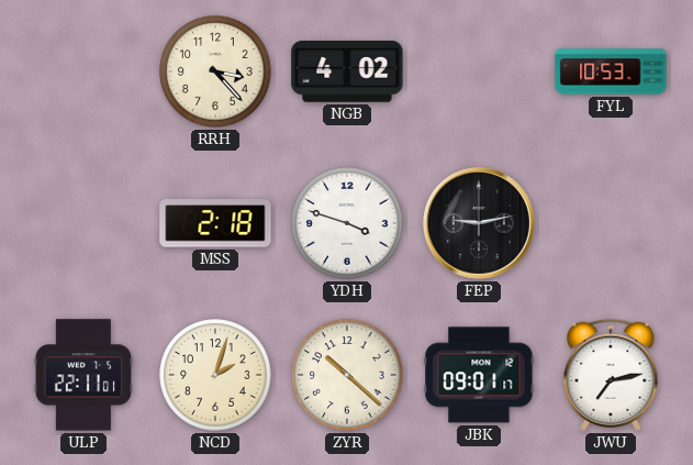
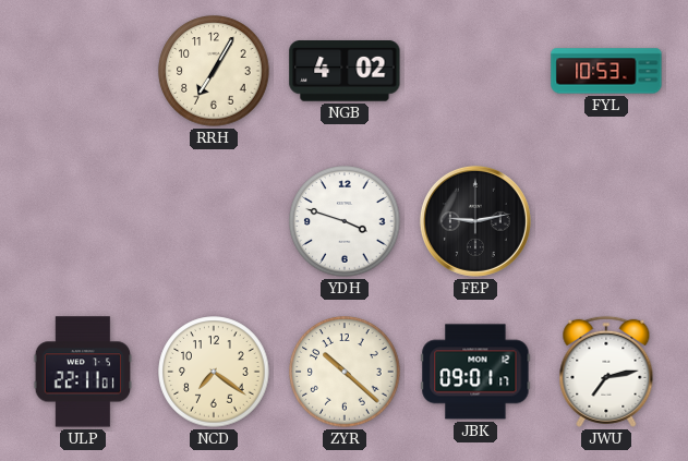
RRH: 3:23 -> 7:05
MSS: 2:18 -> none
NCD: 2:03 -> 7:21
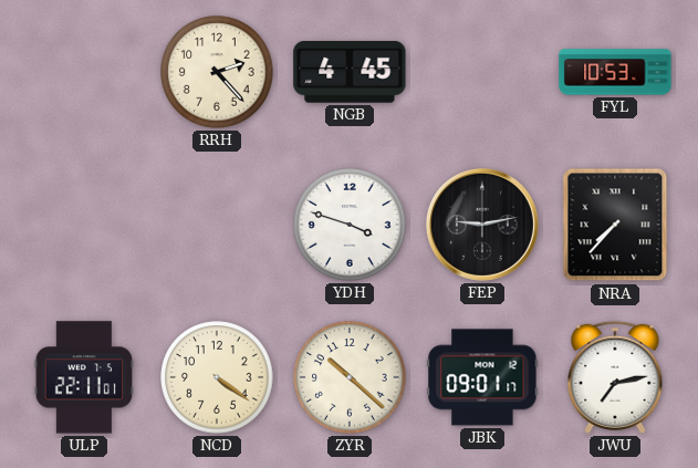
RRH: 7:05 -> 2:23
NGB: 4:02 -> 4:45
NRA: none -> 7:37
NCD: 7:21 -> 4:21
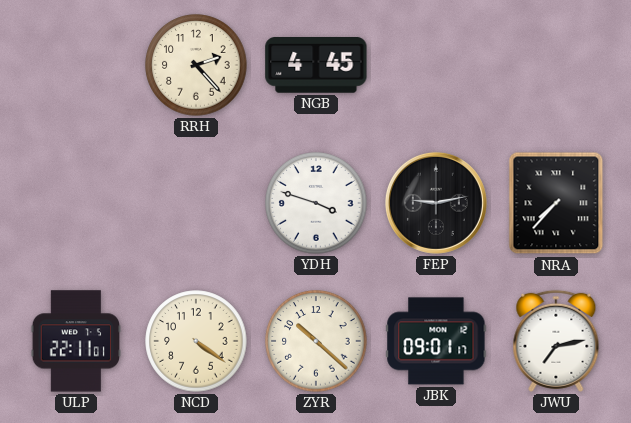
FYL: 10:53 -> none
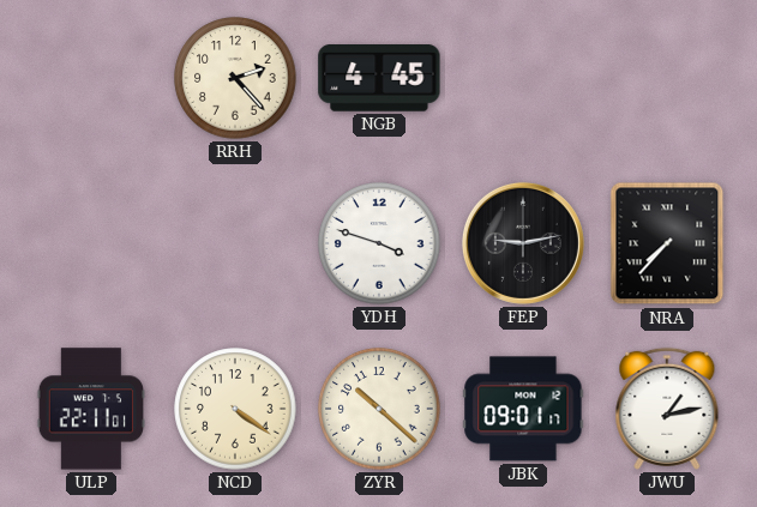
JWU: 7:13 -> 1:13
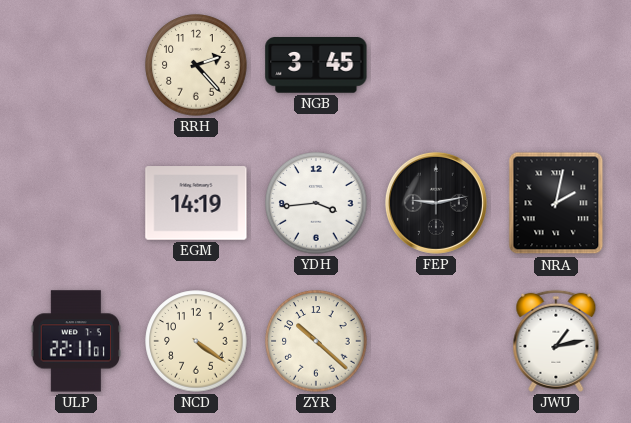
NGB: 4:45 -> 3:45
EGM: none -> 14:19
YDH: 3:48 -> 3:44
NRA: 7:37 -> 2:02
JBK: 09:01 -> none
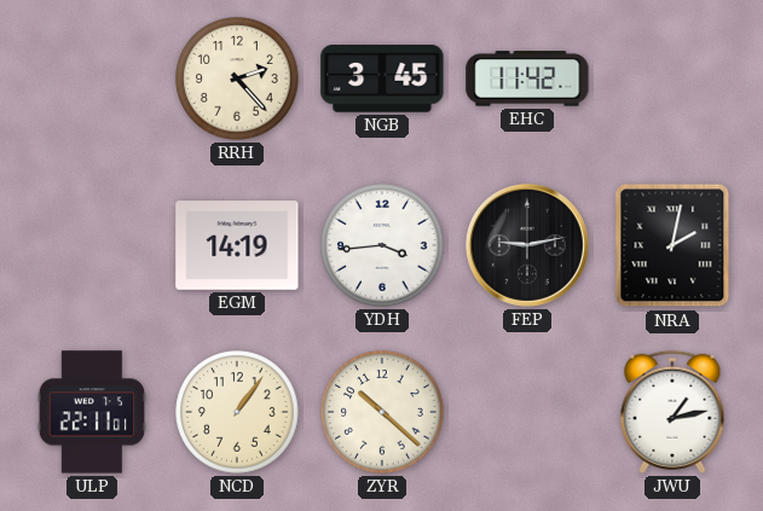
EHC: none -> 11:42
NCD: 4:21 -> 1:06
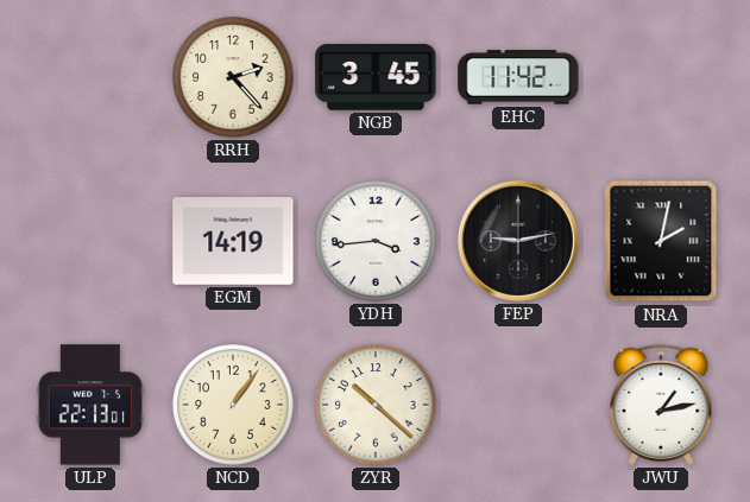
ULP: 22:11 -> 22:13
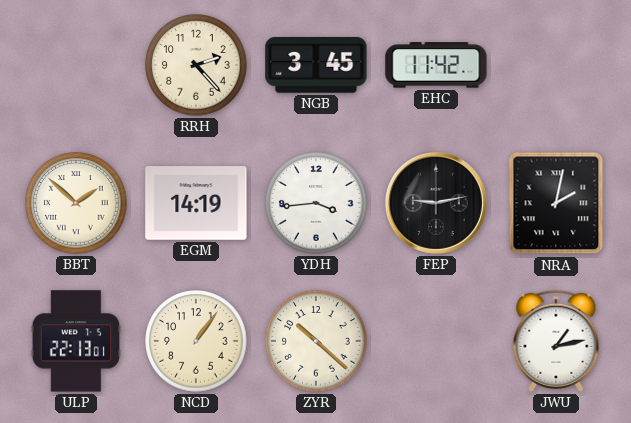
BBT: none -> 1:52
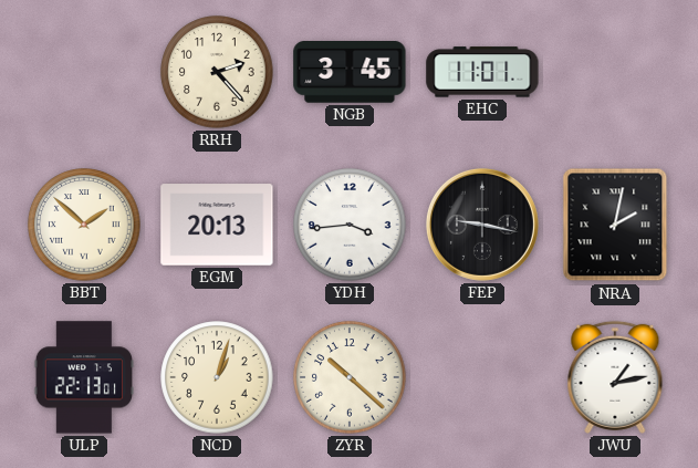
EHC: 11:42 -> 11:01
EGM: 14:19 -> 20:13
FEP: 9:13 -> 9:17
NCD: 1:06 -> 1:03
